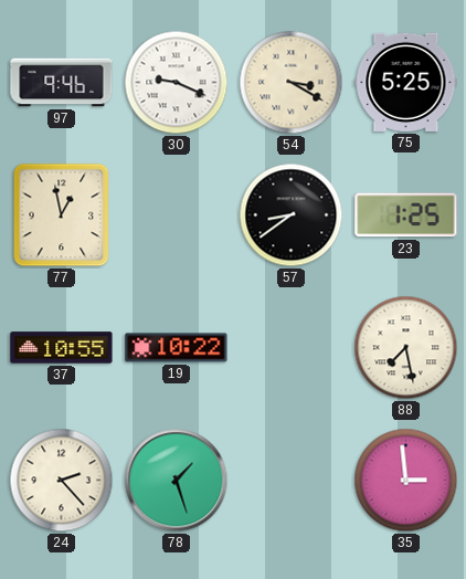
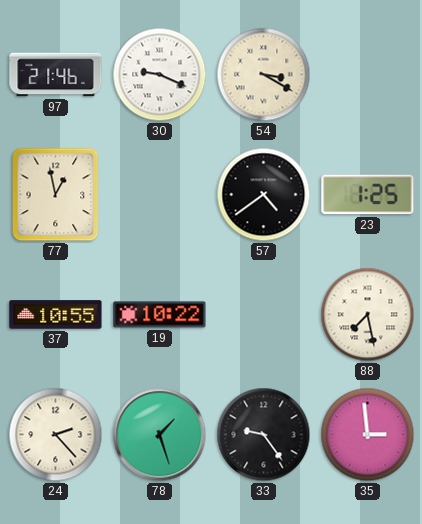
97: 9:46 -> 21:46
75: 5:25 -> none
57: 8:39 -> 4:39
33: none -> 9:24
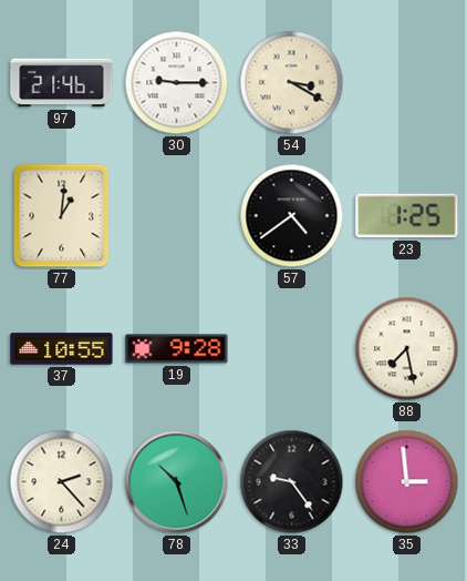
30: 9:19 -> 9:15
77: 12:58 -> 1:01
19: 10:22 -> 9:28
78: 1:27 -> 10:27
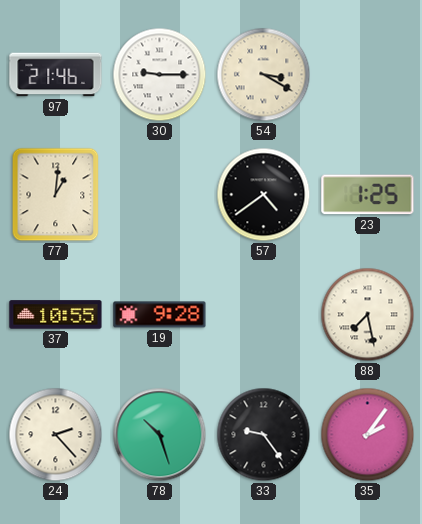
35: 2:59 -> 2:06
